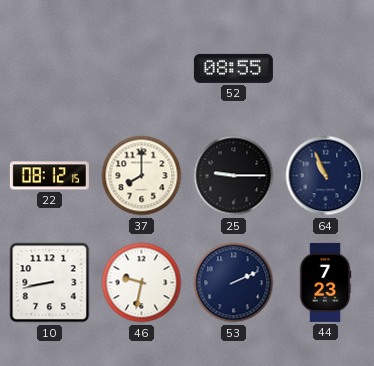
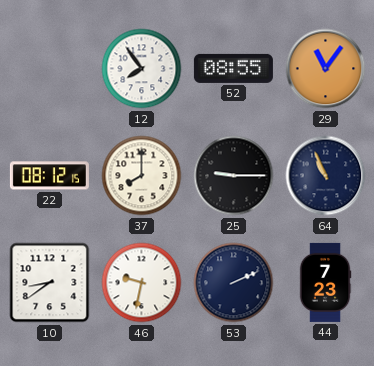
12: none -> 7:54
29: none -> 11:06
10: 8:43 -> 8:39
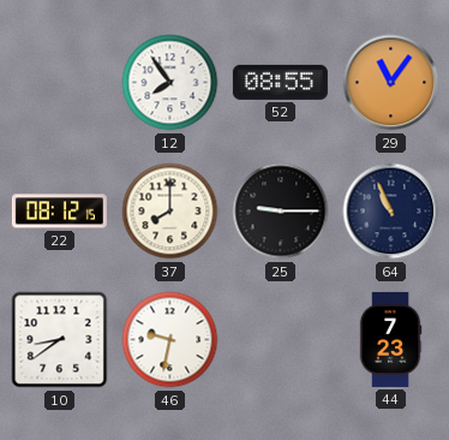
53: 2:11 -> none
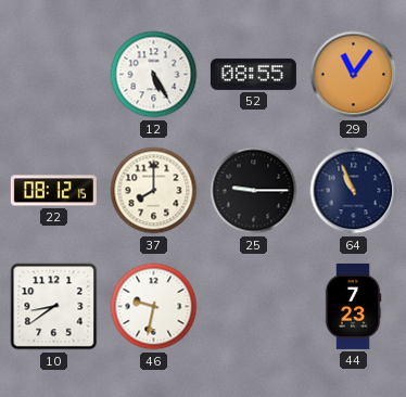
12: 7:54 -> 5:25
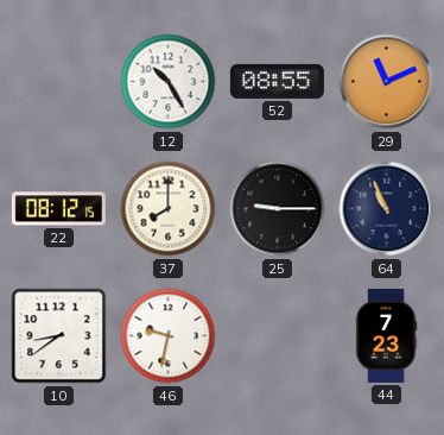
12: 5:25 -> 10:25
29: 11:06 -> 11:11
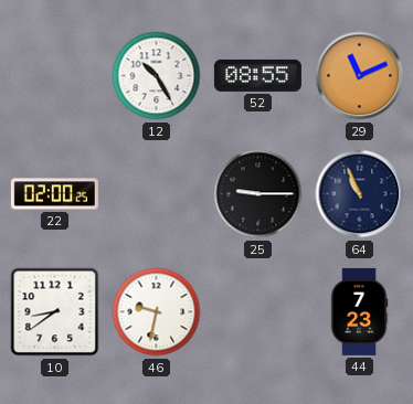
22: 08:12 -> 02:00
37: 8:00 -> none
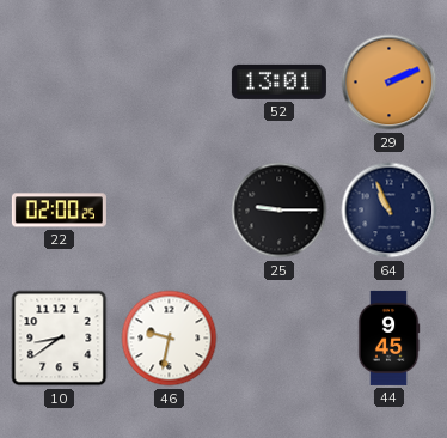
12: 10:25 -> none
52: 08:55 -> 13:01
29: 11:11 -> 2:11
44: 7:23 -> 9:45
